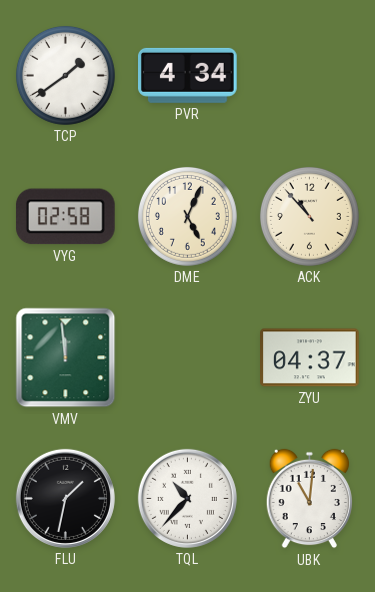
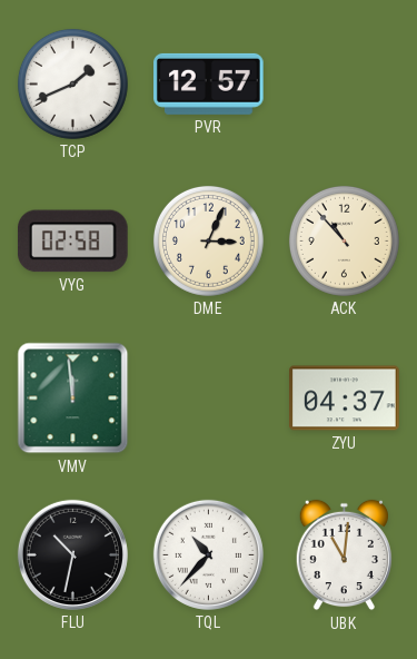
TCP: 1:39 -> 1:41
PVR: 4:34 -> 12:57
DME: 5:04 -> 3:04
FLU: 1:32 -> 10:32
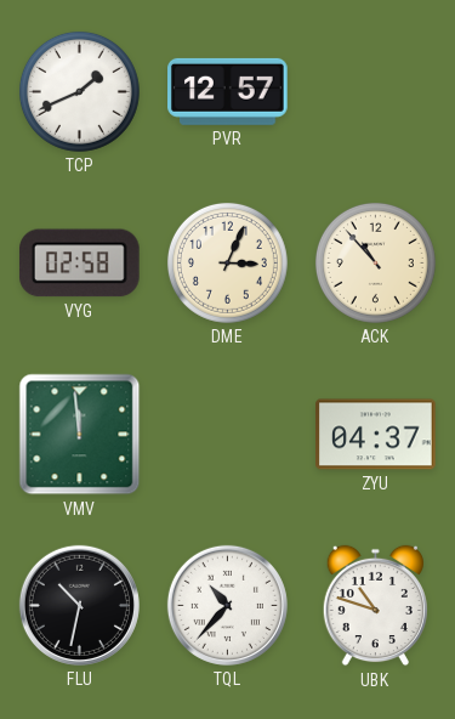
UBK: 11:01 -> 10:48
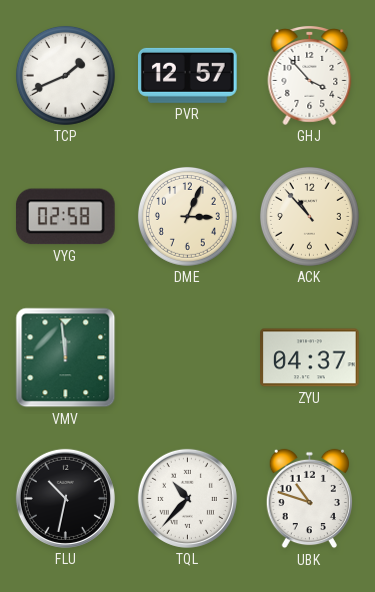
GHJ: none -> 3:53
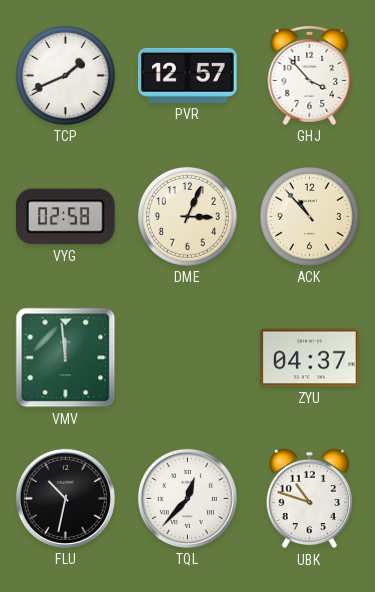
TQL: 10:37 -> 12:37
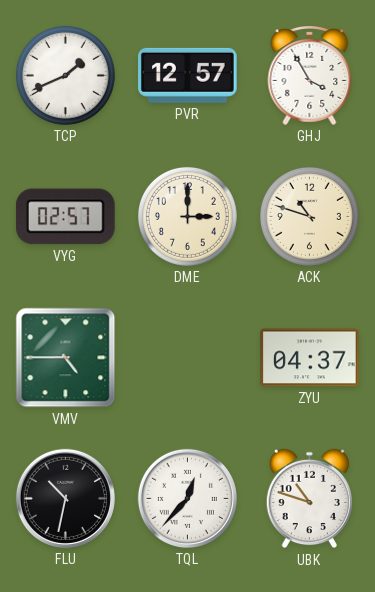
GHJ: 3:53 -> 3:55
VYG: 02:58 -> 02:57
DME: 3:04 -> 3:00
ACK: 10:53 -> 10:48
VMV: 11:59 -> 4:45
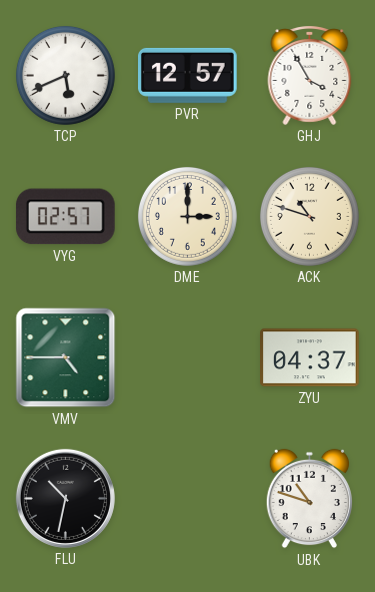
TCP: 1:41 -> 5:41
TQL: 12:37 -> none
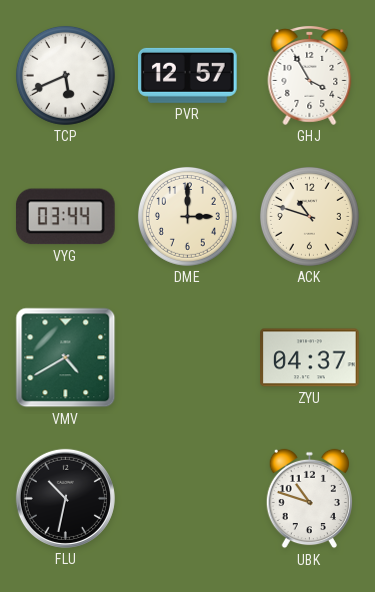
VYG: 02:57 -> 03:44
VMV: 4:45 -> 4:40
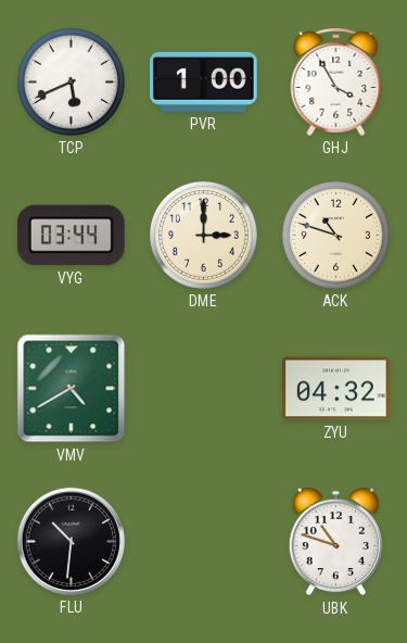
PVR: 12:57 -> 1:00
ZYU: 04:37 -> 04:32
FLU: 10:32 -> 10:31
